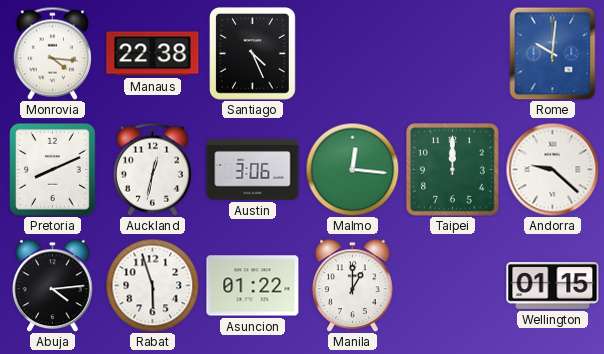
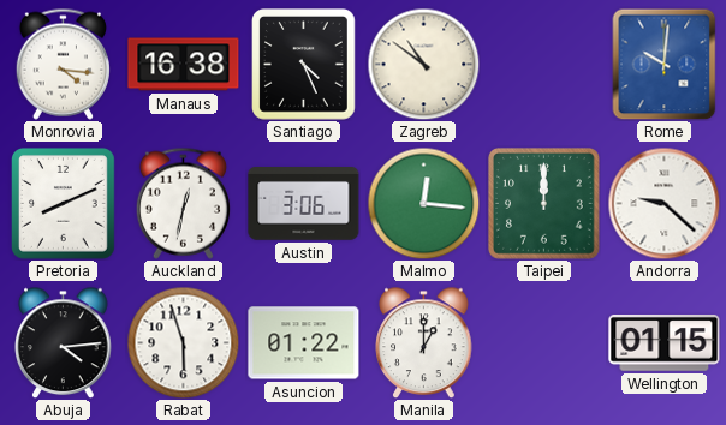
Manaus: 22:38 -> 16:38
Zagreb: none -> 10:51
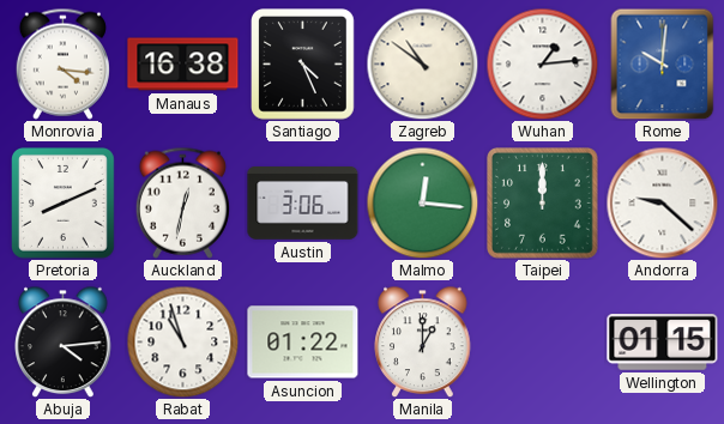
Wuhan: none -> 1:14
Rabat: 5:57 -> 10:57
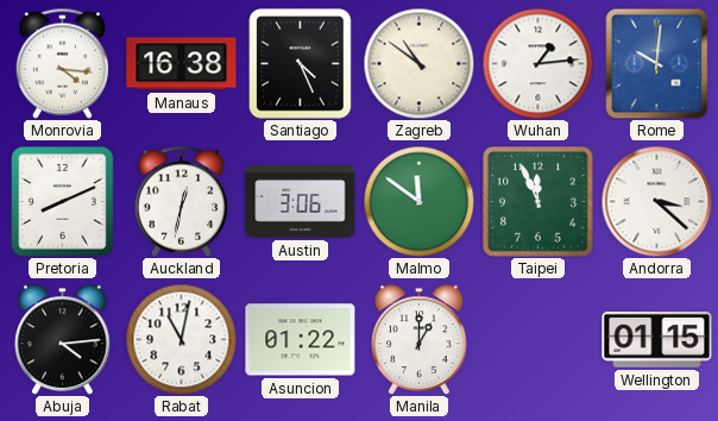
Malmo: 12:16 -> 11:51
Taipei: 12:00 -> 11:56
Andorra: 9:22 -> 3:22
Rabat: 10:57 -> 11:02
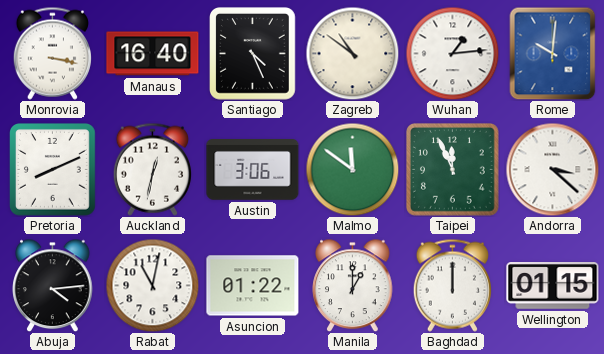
Monrovia: 4:16 -> 3:17
Manaus: 16:38 -> 16:40
Baghdad: none -> 12:00
